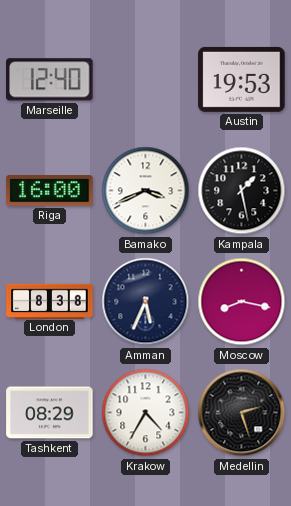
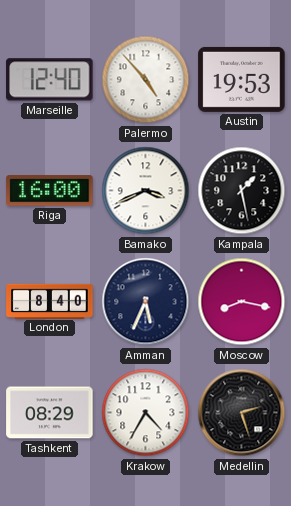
Palermo: none -> 4:53
London: 8:38 -> 8:40
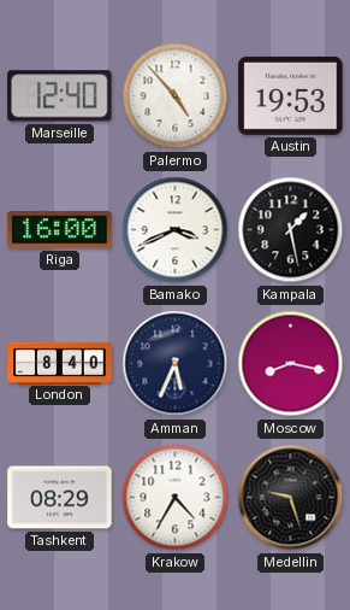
Medellin: 2:27 -> 9:27
